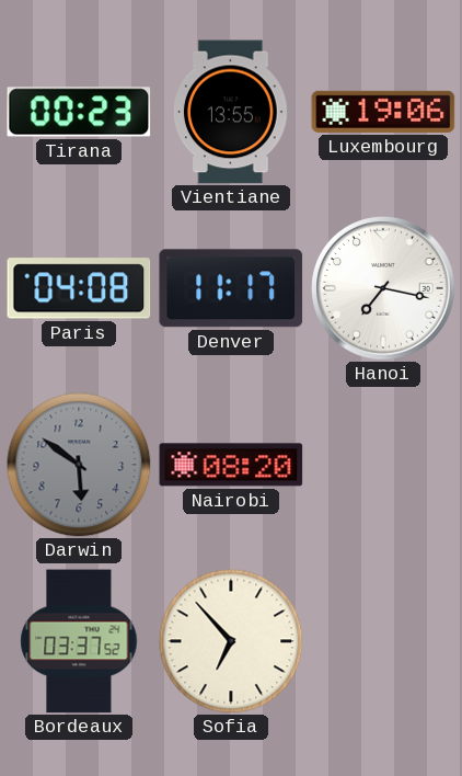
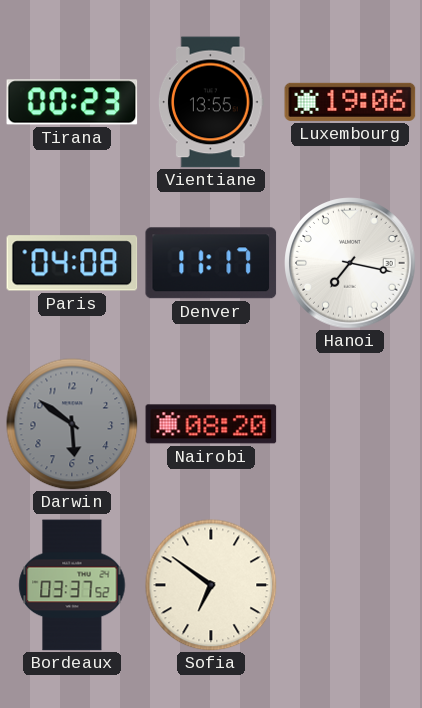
Sofia: 6:53 -> 6:51
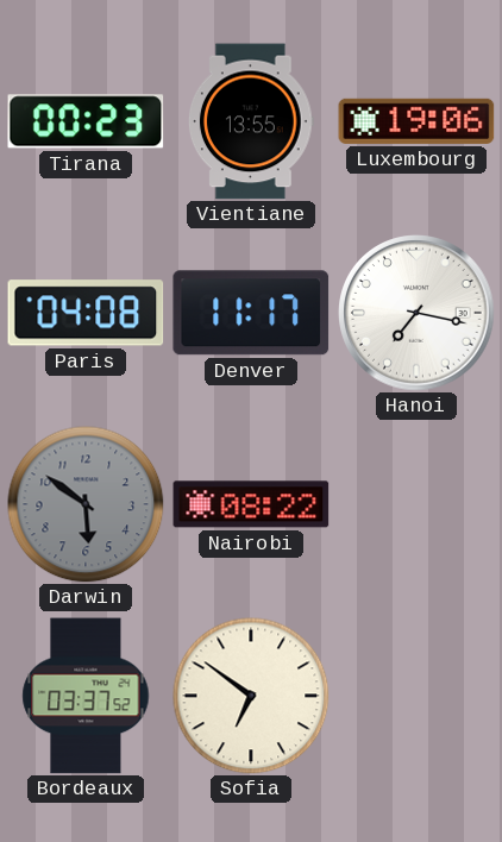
Nairobi: 08:20 -> 08:22
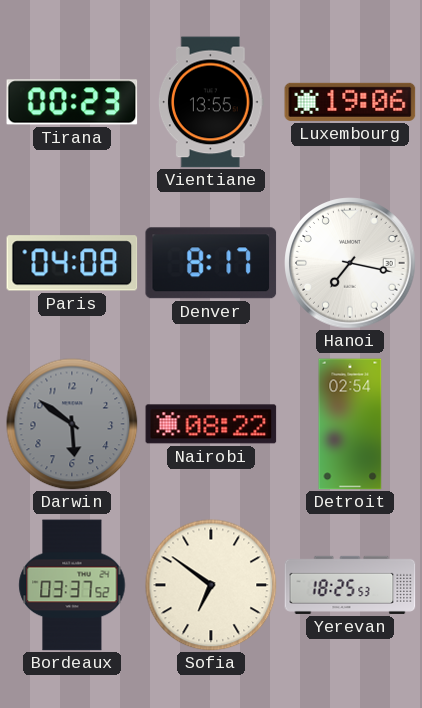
Denver: 11:17 -> 8:17
Detroit: none -> 02:54
Yerevan: none -> 18:25
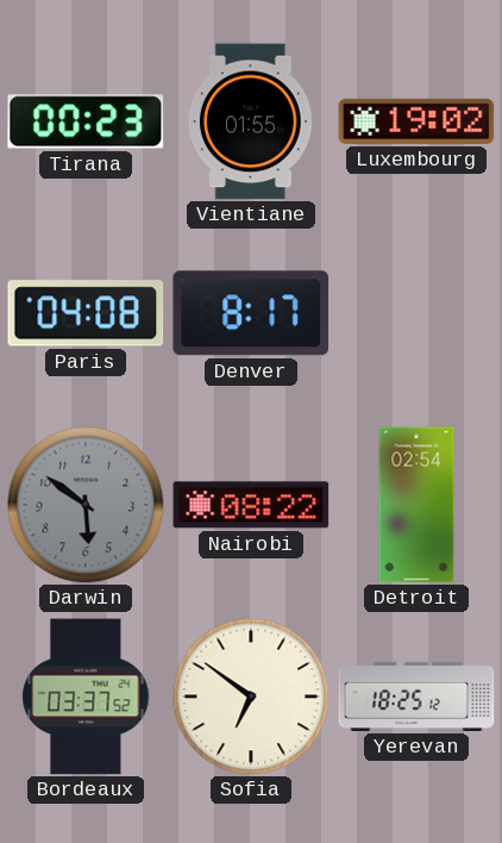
Vientiane: 13:55 -> 01:55
Luxembourg: 19:06 -> 19:02
Hanoi: 7:17 -> none
Yerevan: 18:25:53 -> 18:25:12
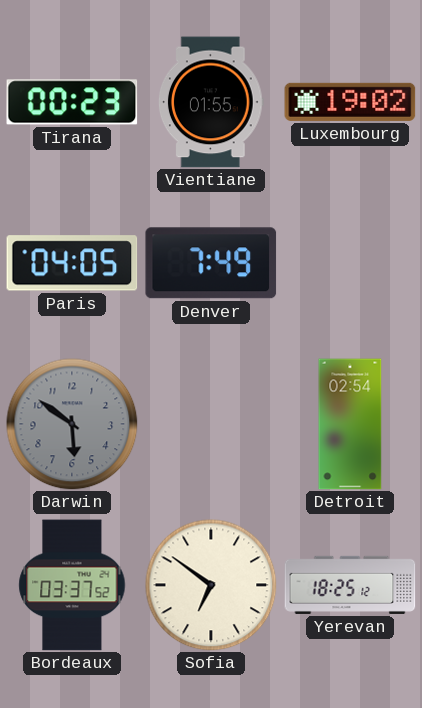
Paris: 04:08 -> 04:05
Denver: 8:17 -> 7:49
Nairobi: 08:22 -> none
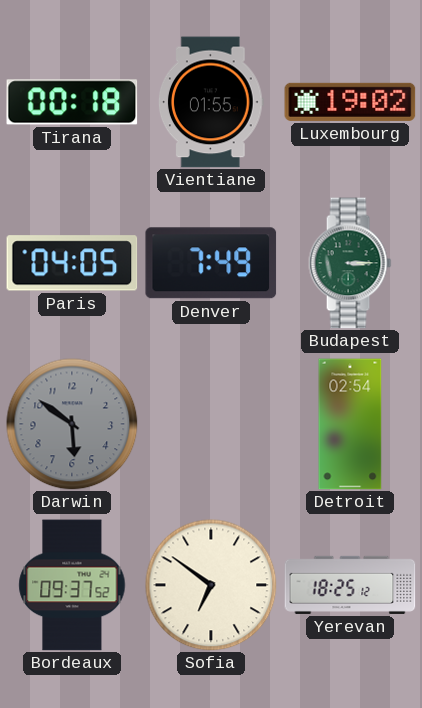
Tirana: 00:23 -> 00:18
Budapest: none -> 3:15
Bordeaux: 03:37 -> 09:37
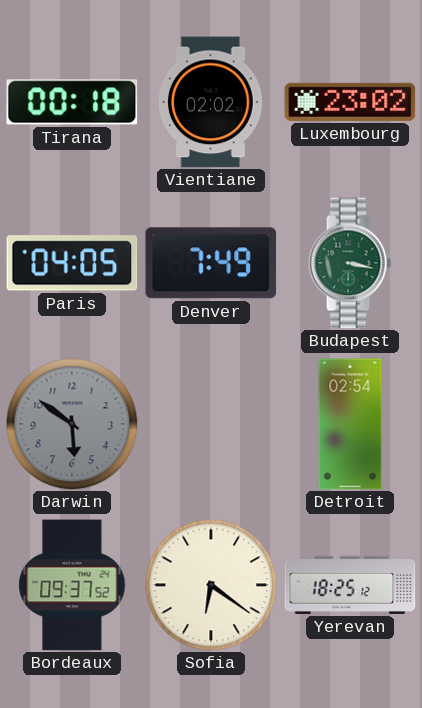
Vientiane: 01:55 -> 02:02
Luxembourg: 19:02 -> 23:02
Budapest: 3:15 -> 3:17
Sofia: 6:51 -> 6:21
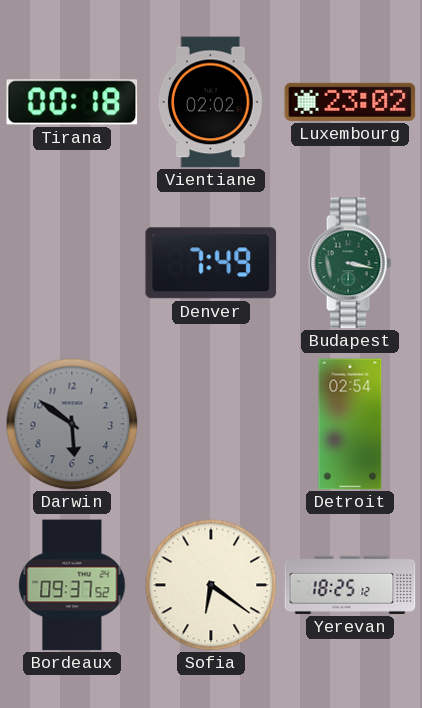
Paris: 04:05 -> none
